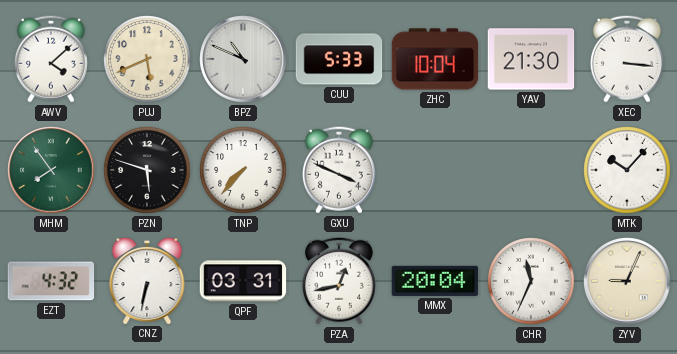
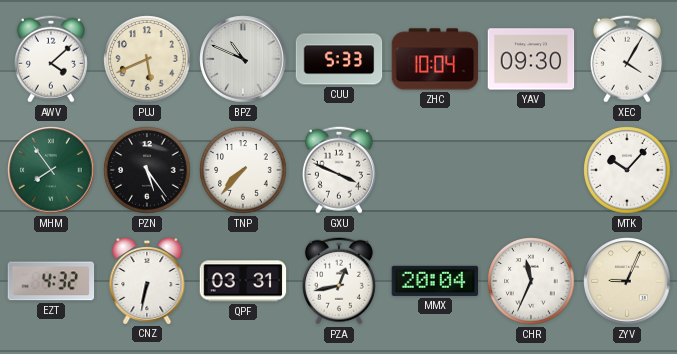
YAV: 21:30 -> 09:30
XEC: 3:16 -> 4:05
PZN: 5:48 -> 5:24
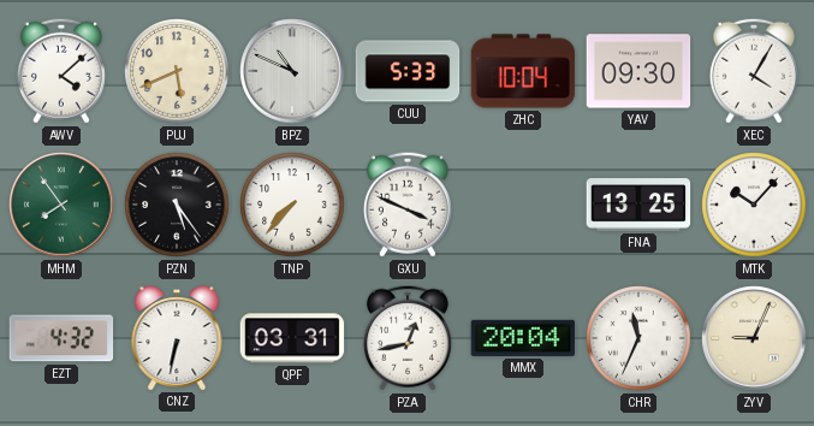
FNA: none -> 13:25
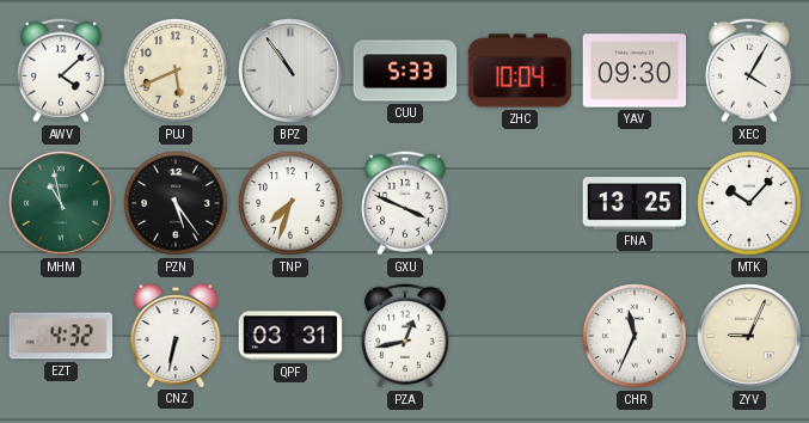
BPZ: 10:49 -> 10:54
MHM: 7:54 -> 10:58
TNP: 7:37 -> 7:33
MMX: 20:04 -> none
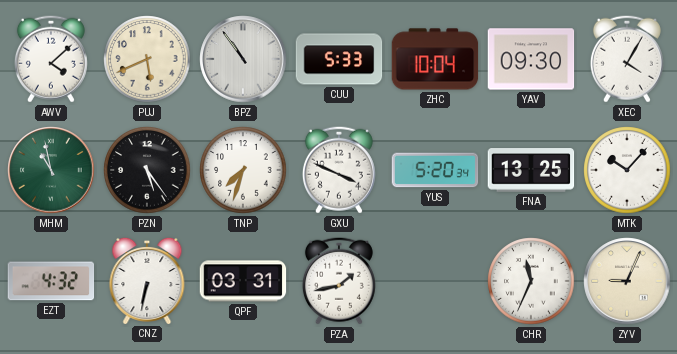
YUS: none -> 5:20
PZA: 12:43 -> 1:43
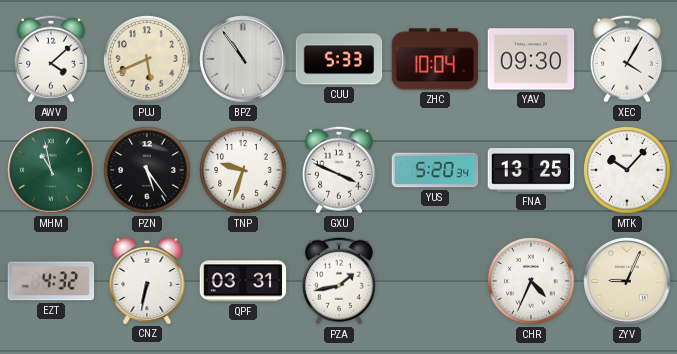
TNP: 7:33 -> 9:33
CHR: 11:34 -> 4:34
